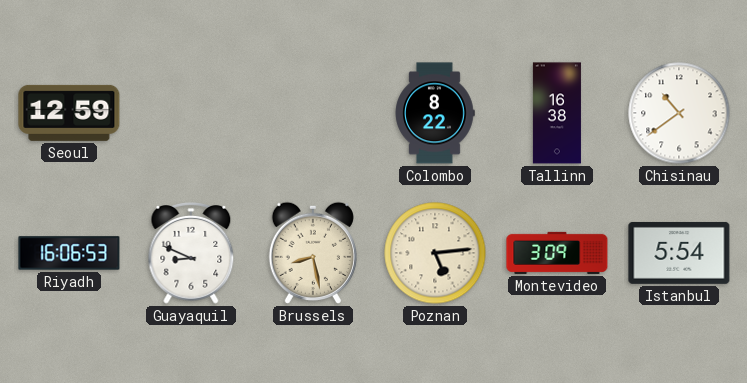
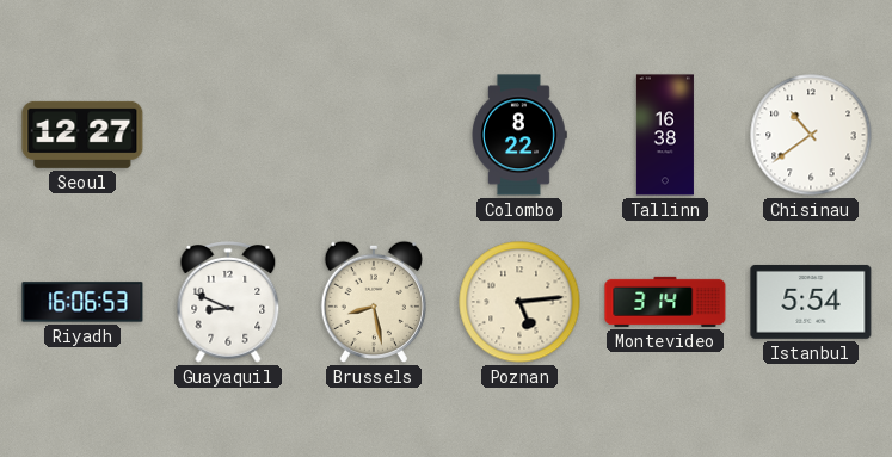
Seoul: 12:59 -> 12:27
Montevideo: 3:09 -> 3:14
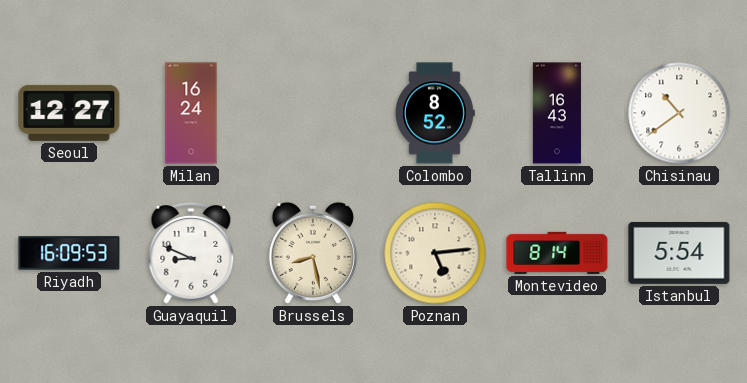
Milan: none -> 16:24
Colombo: 8:22 -> 8:52
Tallinn: 16:38 -> 16:43
Riyadh: 16:06 -> 16:09
Montevideo: 3:14 -> 8:14
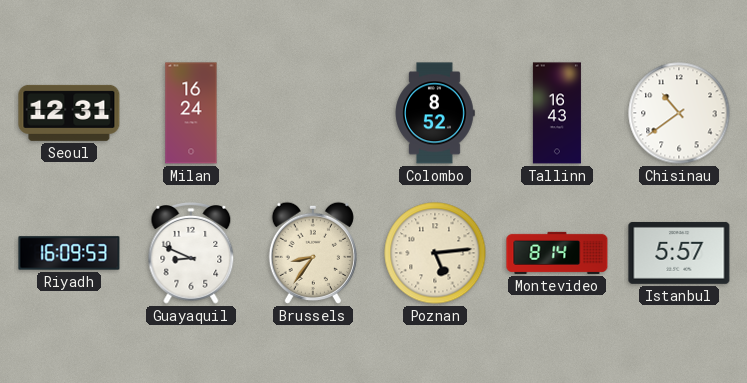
Seoul: 12:27 -> 12:31
Brussels: 8:28 -> 8:36
Istanbul: 5:54 -> 5:57
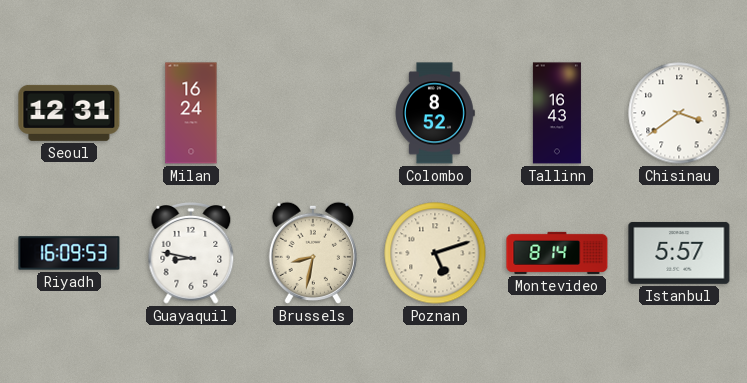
Chisinau: 10:39 -> 3:39
Guayaquil: 8:49 -> 8:47
Brussels: 8:36 -> 8:32
Poznan: 5:14 -> 5:12
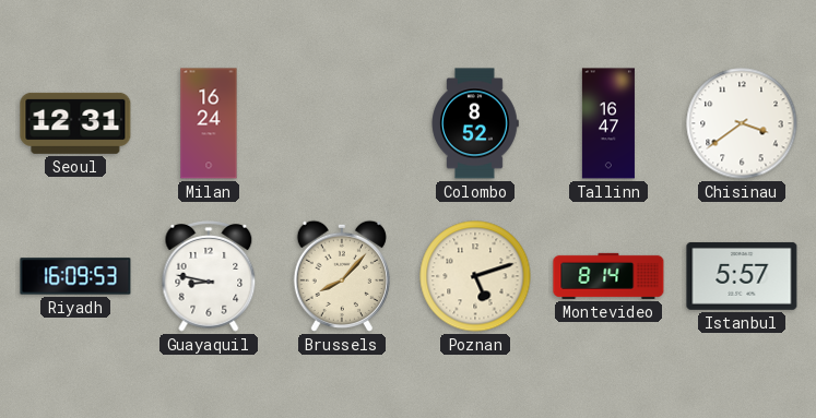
Tallinn: 16:43 -> 16:47
Brussels: 8:32 -> 8:07
